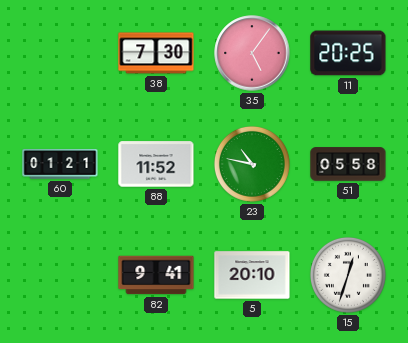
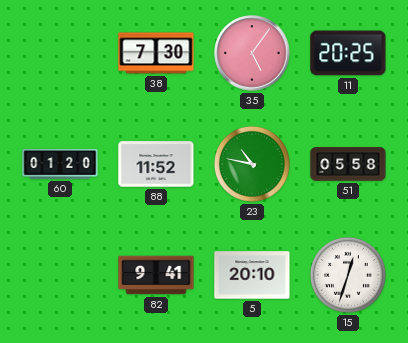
60: 01:21 -> 01:20
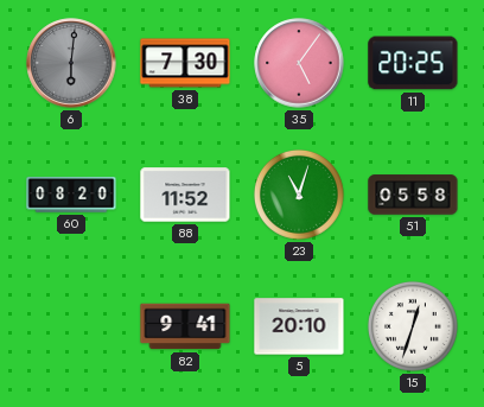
6: none -> 6:01
60: 01:20 -> 08:20
23: 10:47 -> 11:03
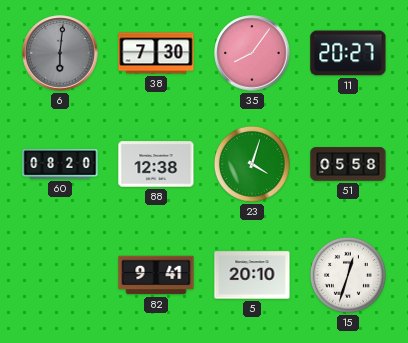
35: 5:06 -> 8:06
11: 20:25 -> 20:27
88: 11:52 -> 12:38
23: 11:03 -> 4:03
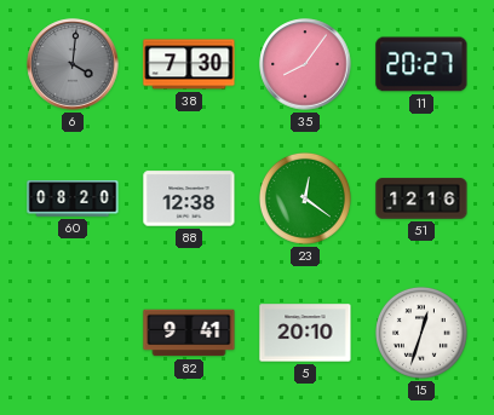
6: 6:01 -> 4:01
23: 4:03 -> 12:21
51: 05:58 -> 12:16
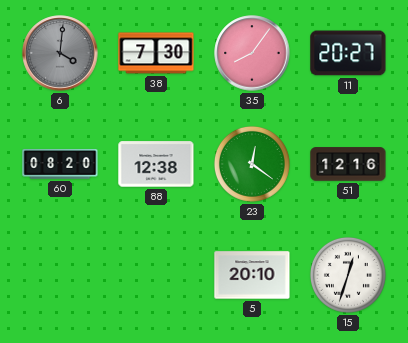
82: 9:41 -> none
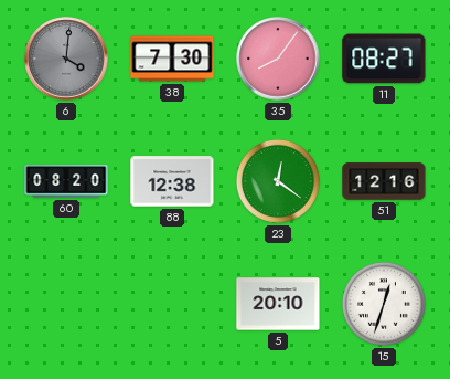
11: 20:27 -> 08:27
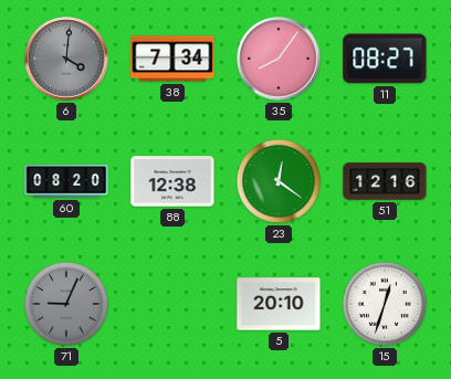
38: 7:30 -> 7:34
71: none -> 9:04
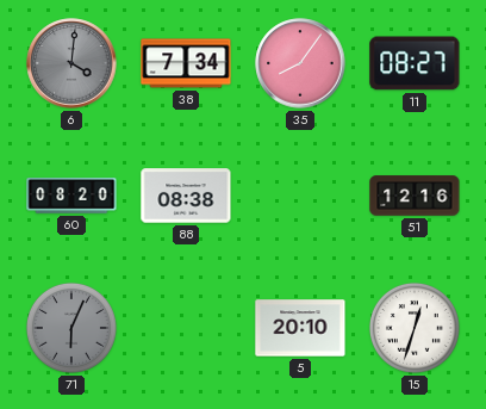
88: 12:38 -> 08:38
23: 12:21 -> none
71: 9:04 -> 6:04
